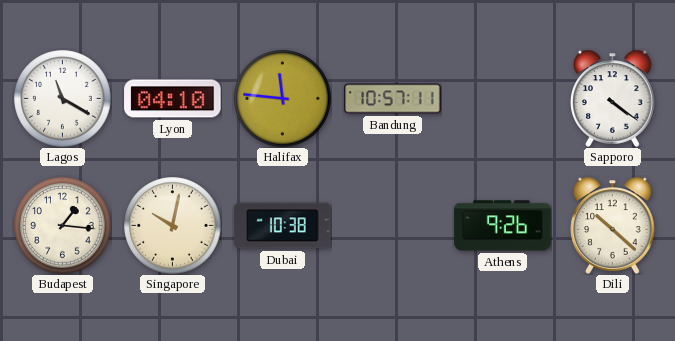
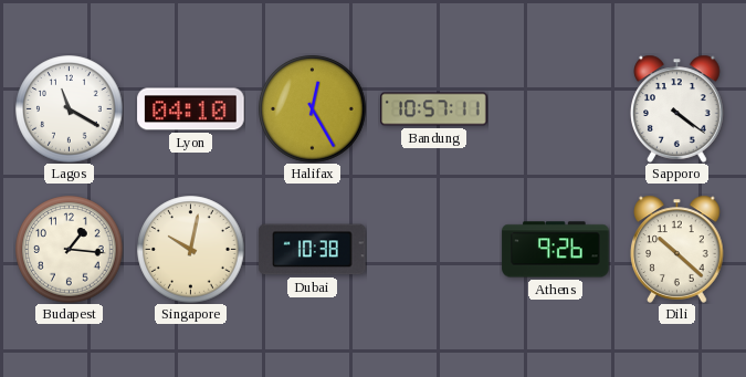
Halifax: 11:46 -> 12:25
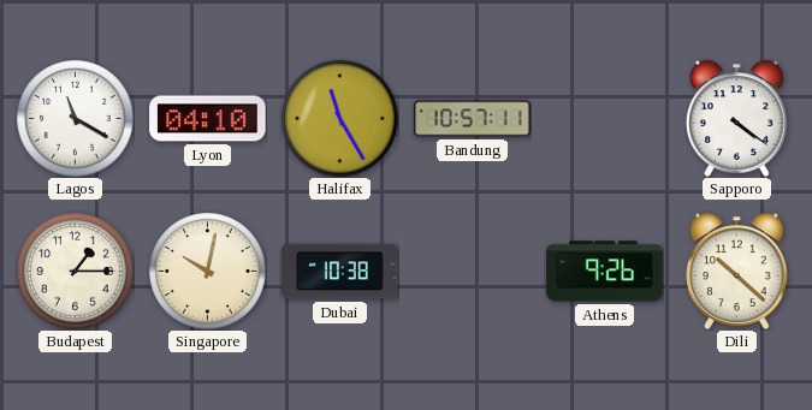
Halifax: 12:25 -> 11:25
Budapest: 1:16 -> 1:15
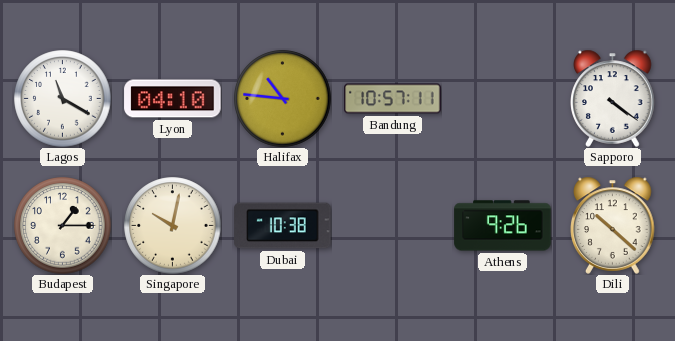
Halifax: 11:25 -> 10:46
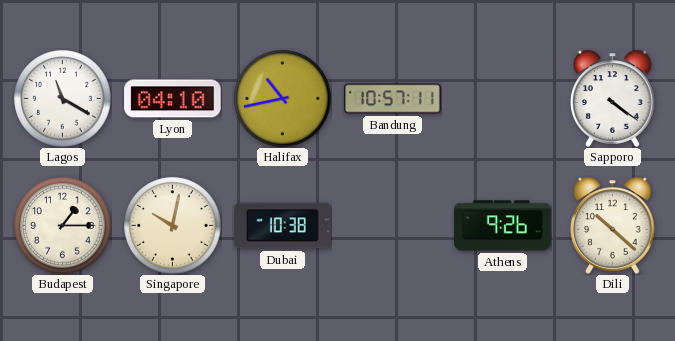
Halifax: 10:46 -> 10:43
